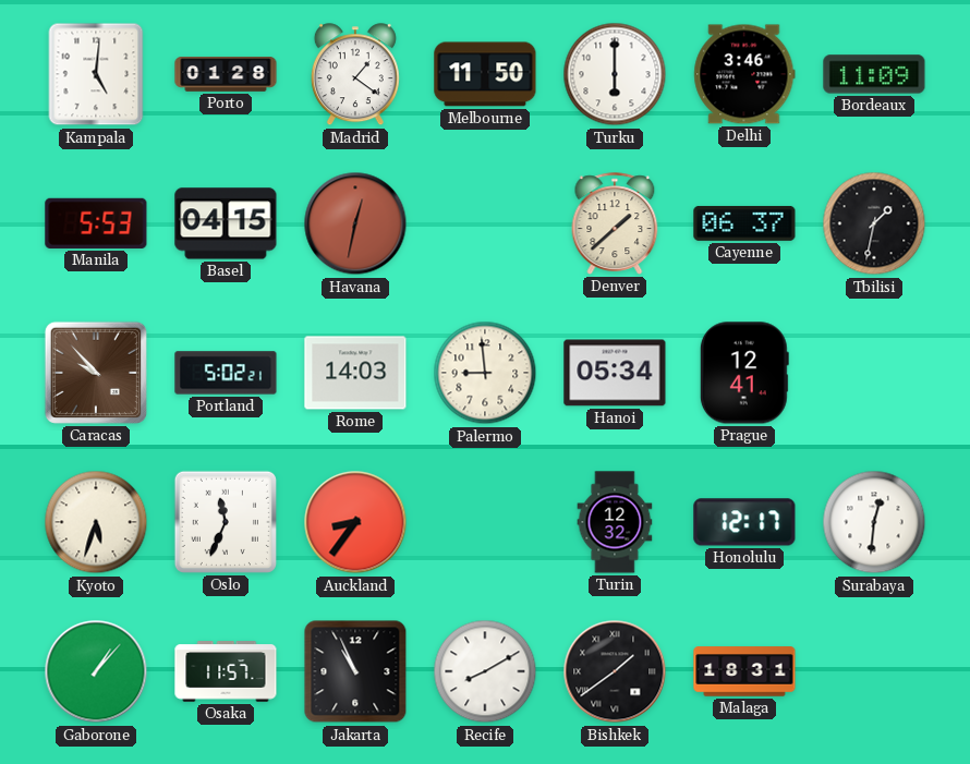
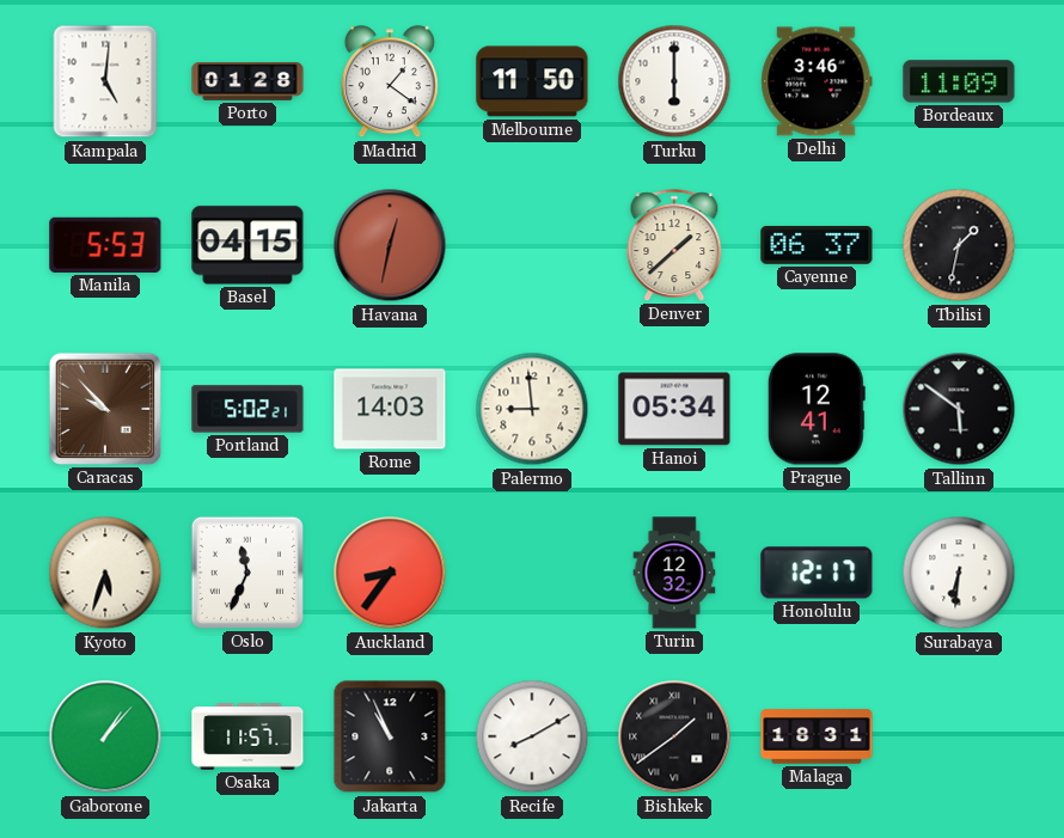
Tallinn: none -> 5:51
Surabaya: 12:31 -> 6:31
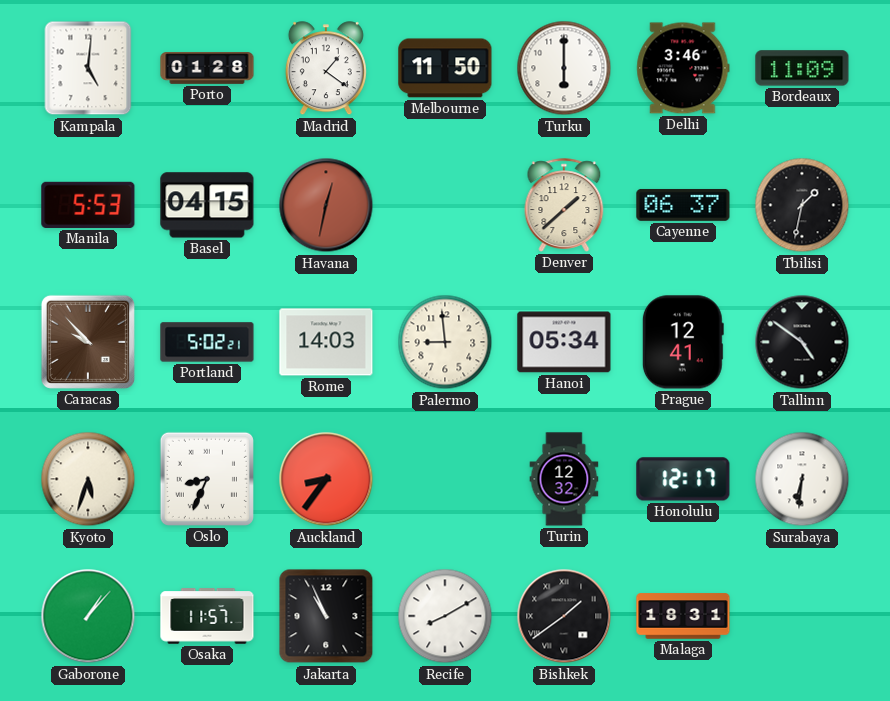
Tallinn: 5:51 -> 4:51
Oslo: 11:34 -> 8:34
